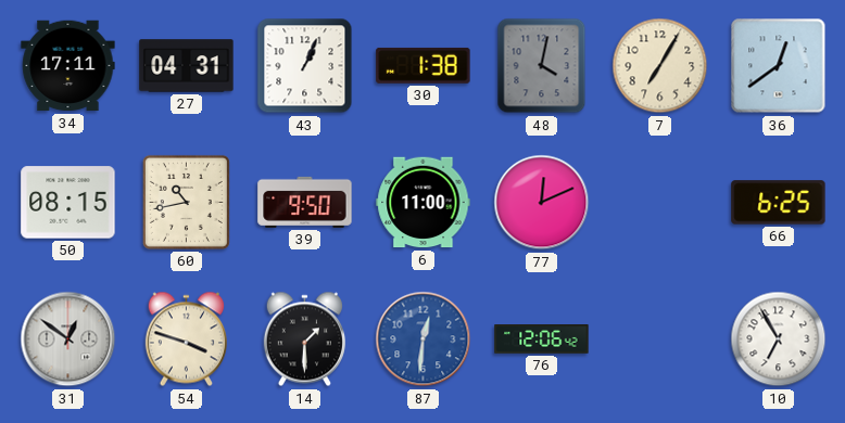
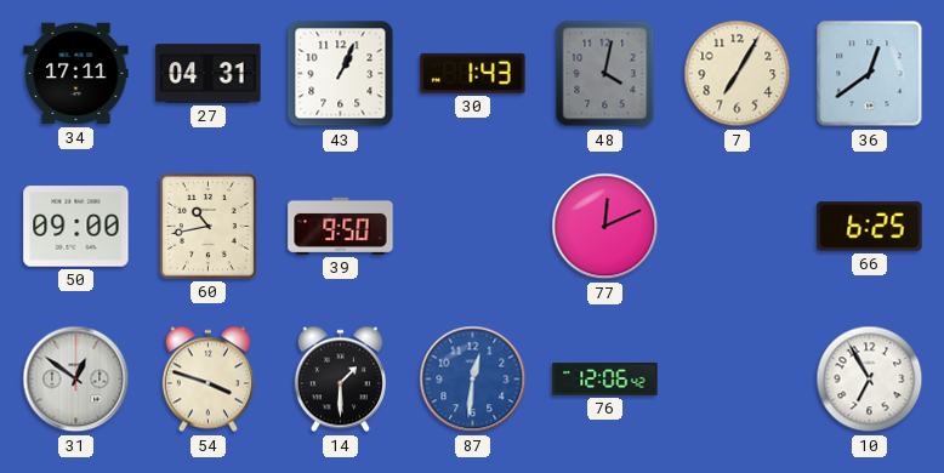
30: 1:38 -> 1:43
50: 08:15 -> 09:00
6: 11:00 -> none
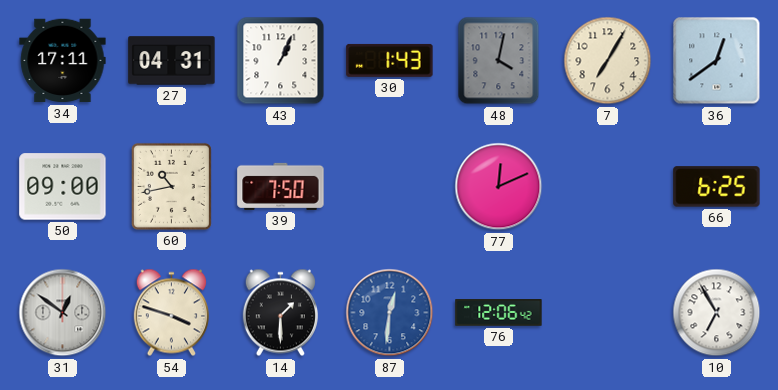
39: 9:50 -> 7:50
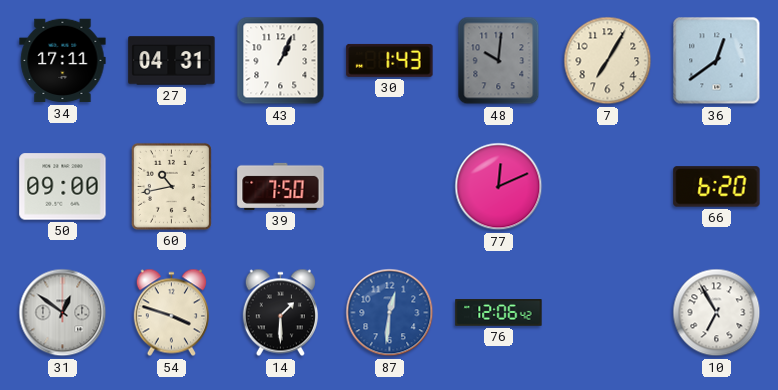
48: 4:02 -> 10:01
66: 6:25 -> 6:20
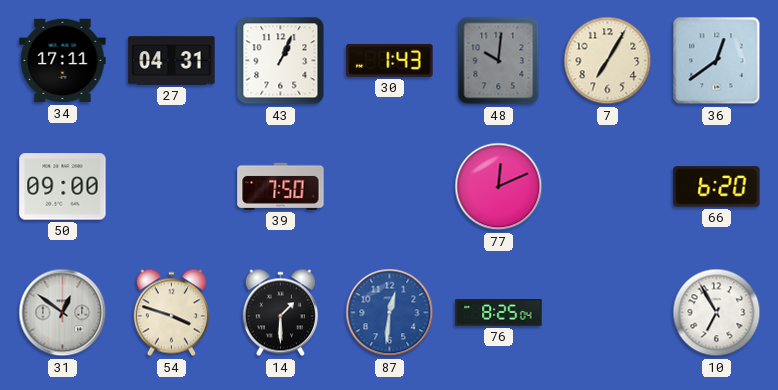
60: 10:43 -> none
76: 12:06 -> 8:25
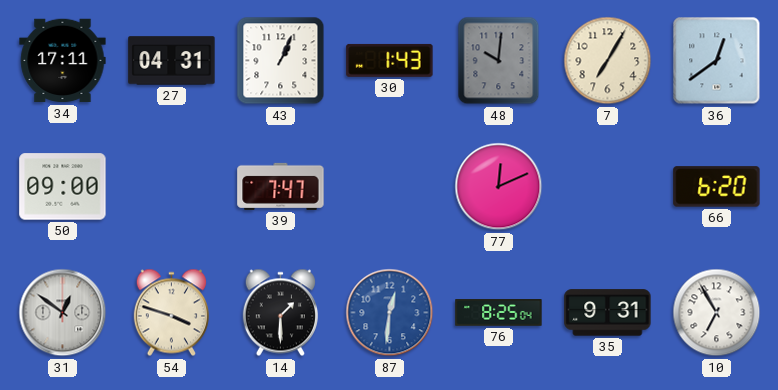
39: 7:50 -> 7:47
35: none -> 9:31
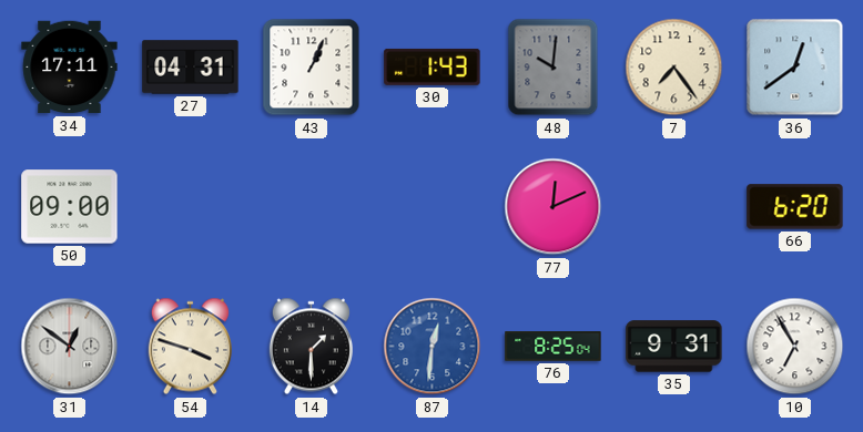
7: 7:05 -> 7:24
39: 7:47 -> none
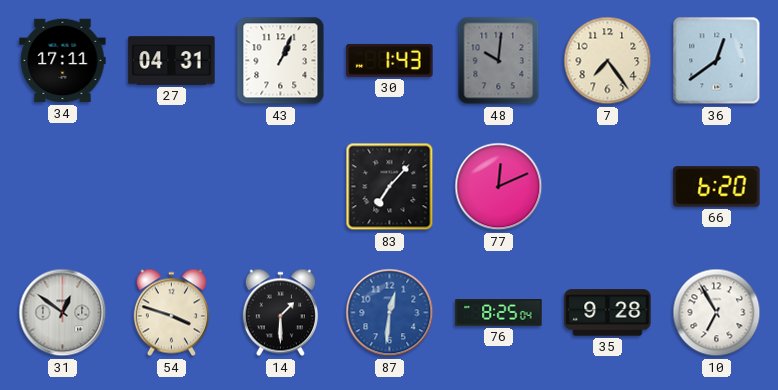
50: 09:00 -> none
83: none -> 7:07
35: 9:31 -> 9:28
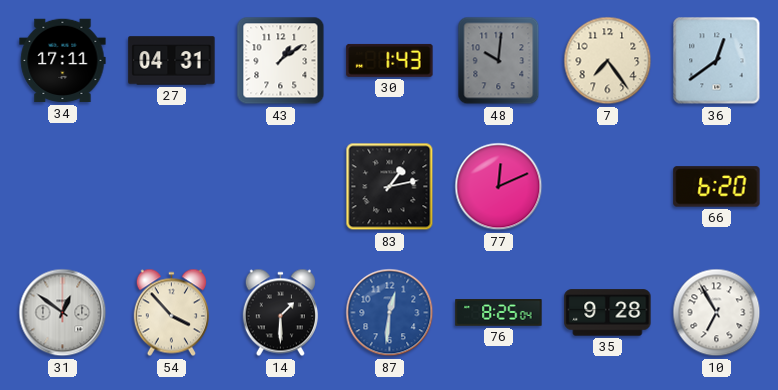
43: 1:04 -> 1:09
83: 7:07 -> 1:13
54: 3:48 -> 3:53
